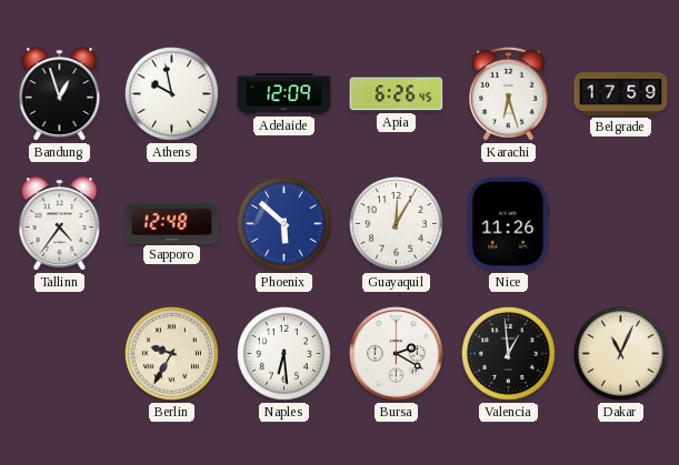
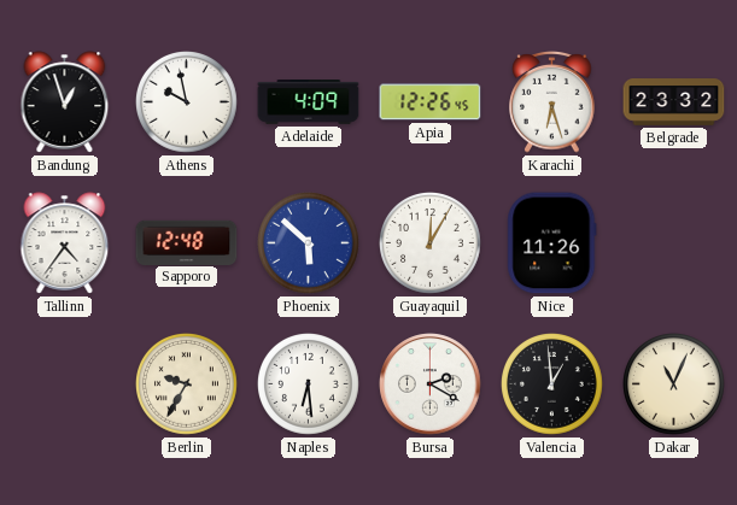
Adelaide: 12:09 -> 4:09
Apia: 6:26 -> 12:26
Belgrade: 17:59 -> 23:32
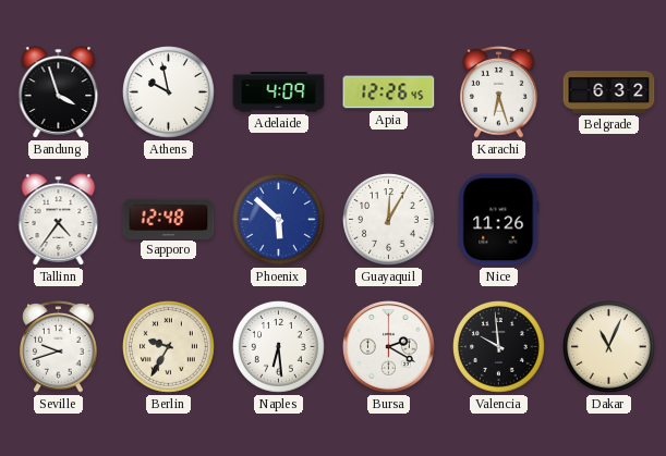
Bandung: 12:57 -> 3:57
Belgrade: 23:32 -> 6:32
Seville: none -> 9:42
Valencia: 12:59 -> 9:59
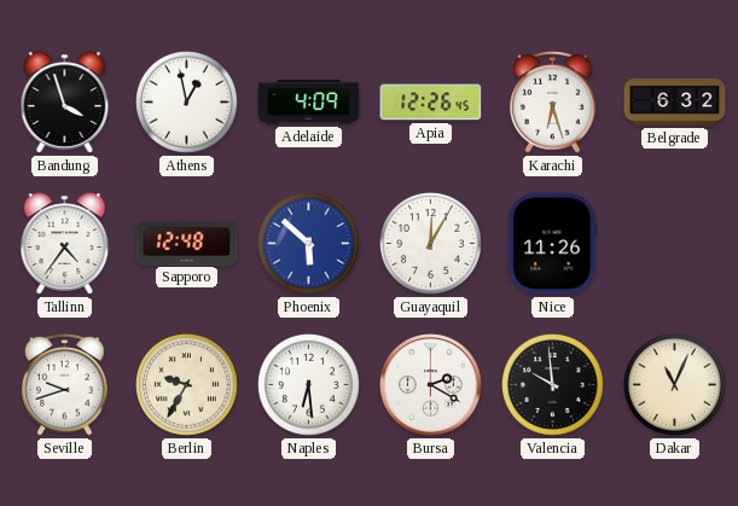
Athens: 9:58 -> 12:58
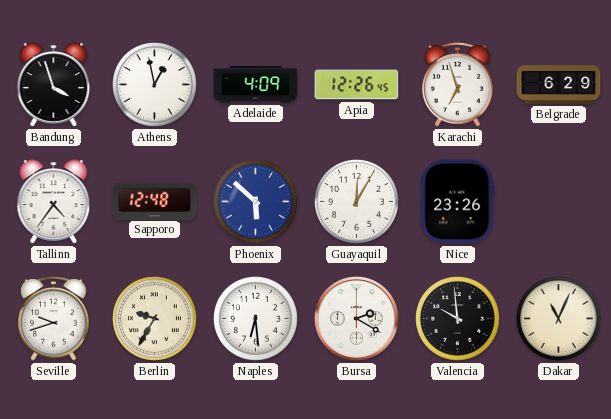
Karachi: 6:27 -> 6:57
Belgrade: 6:32 -> 6:29
Nice: 11:26 -> 23:26
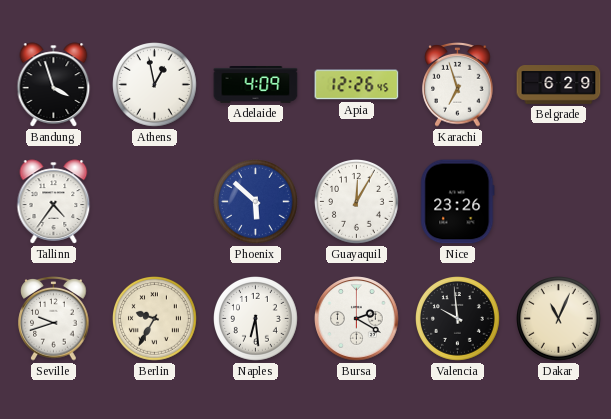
Sapporo: 12:48 -> none
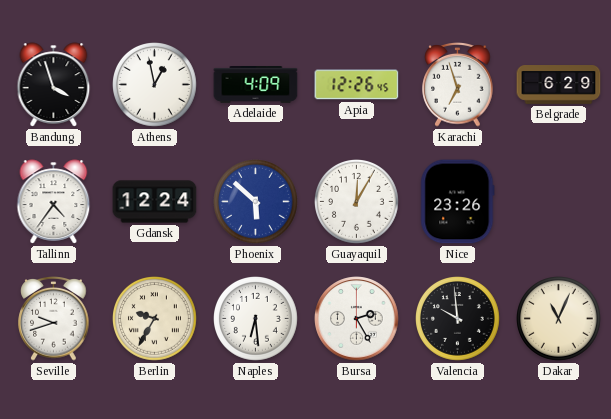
Gdansk: none -> 12:24
Bursa: 2:20 -> 2:25
